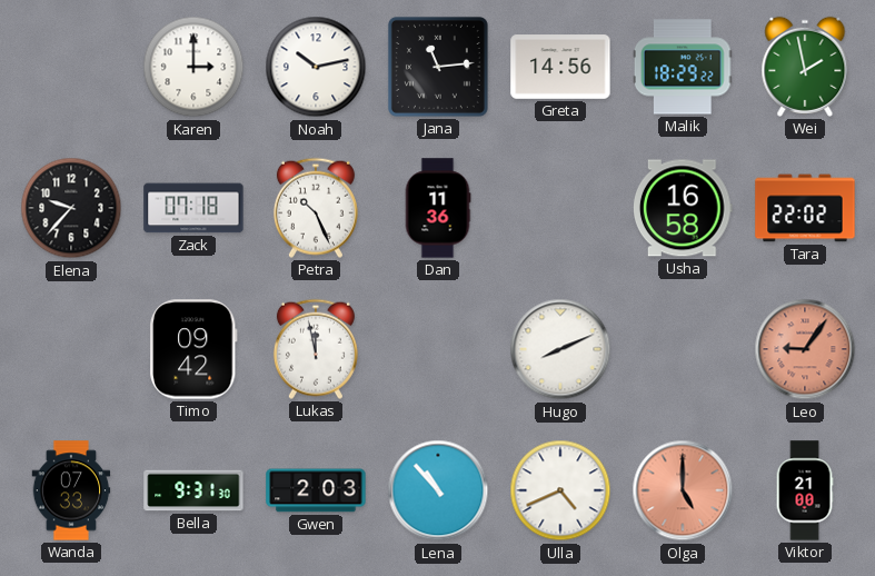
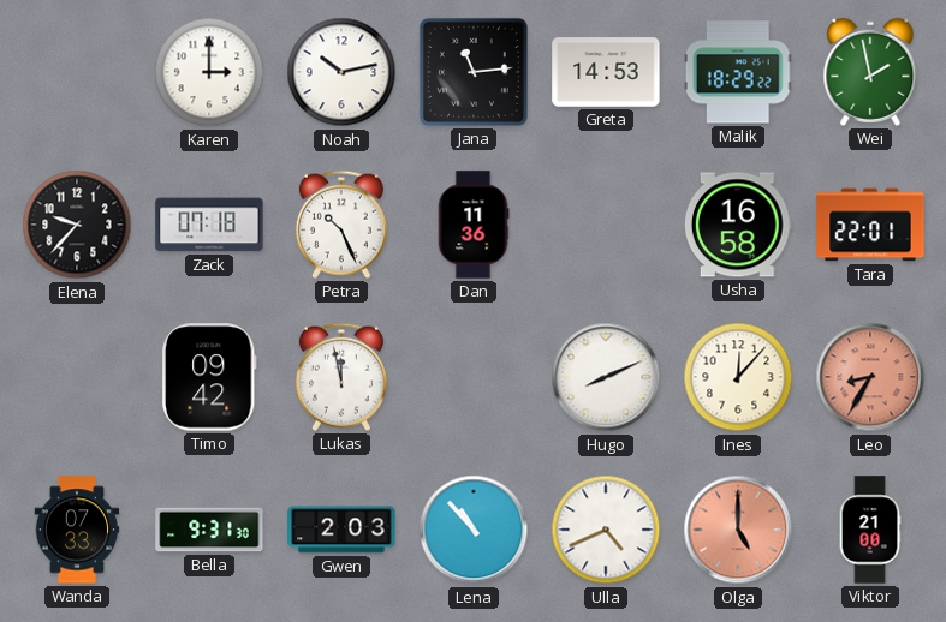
Greta: 14:56 -> 14:53
Tara: 22:02 -> 22:01
Ines: none -> 12:07
Leo: 9:06 -> 8:35
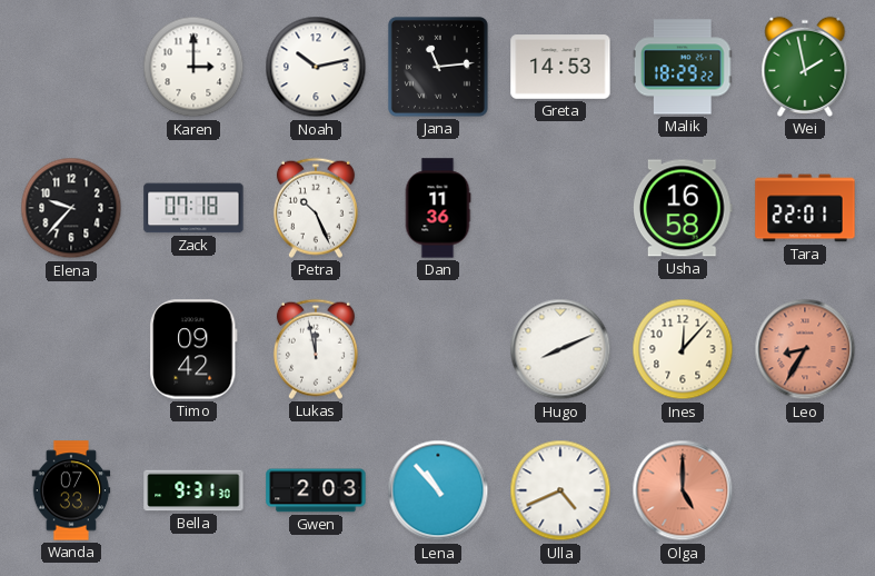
Viktor: 21:00 -> none
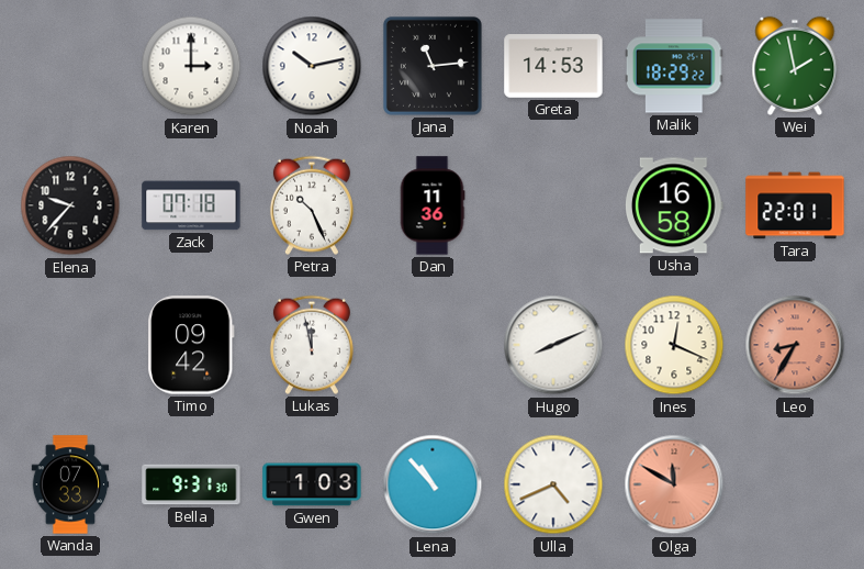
Ines: 12:07 -> 12:19
Gwen: 2:03 -> 1:03
Olga: 5:00 -> 11:50
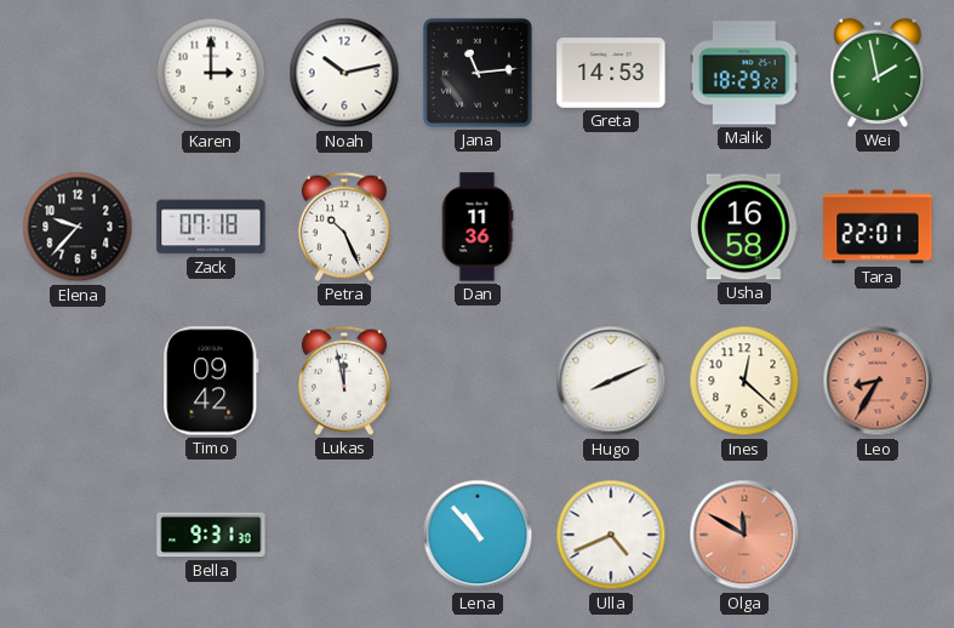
Ines: 12:19 -> 12:22
Wanda: 07:33 -> none
Gwen: 1:03 -> none
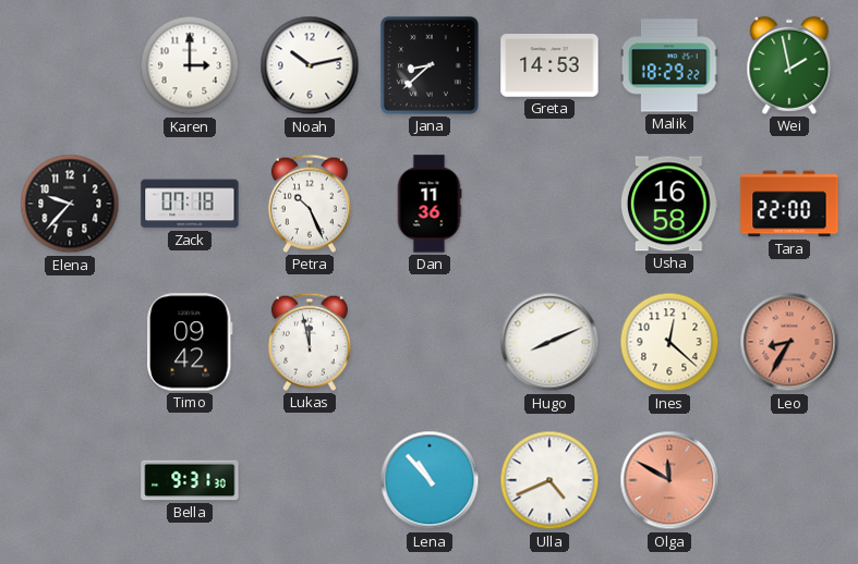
Jana: 11:14 -> 8:38
Tara: 22:01 -> 22:00
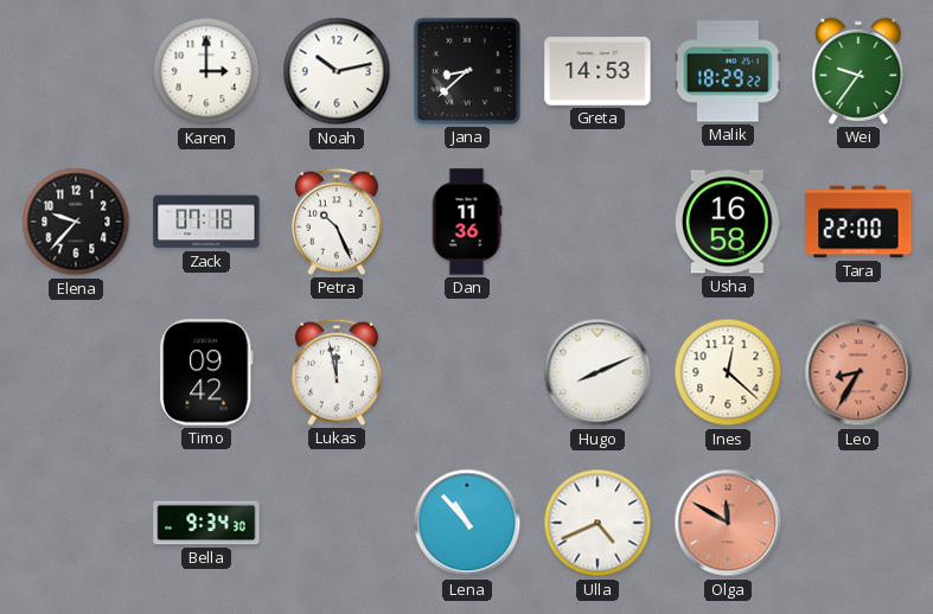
Wei: 1:58 -> 9:36
Bella: 9:31 -> 9:34
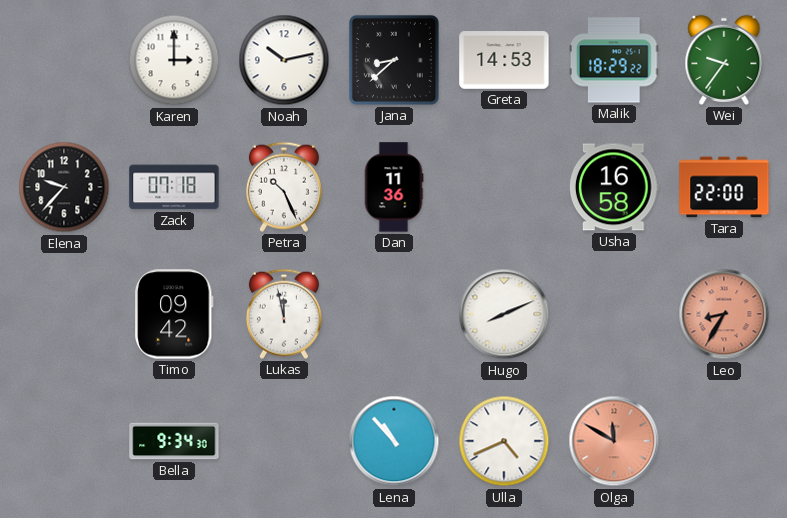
Ines: 12:22 -> none
